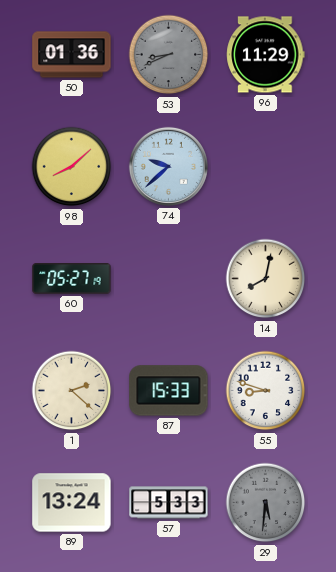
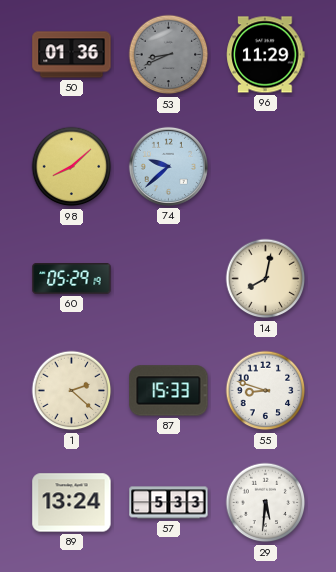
60: 05:27 -> 05:29
29 dial: grey -> white
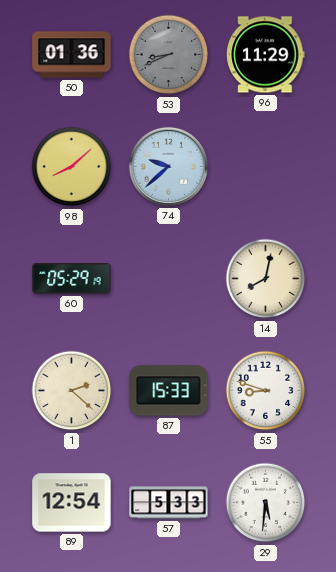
89: 13:24 -> 12:54
